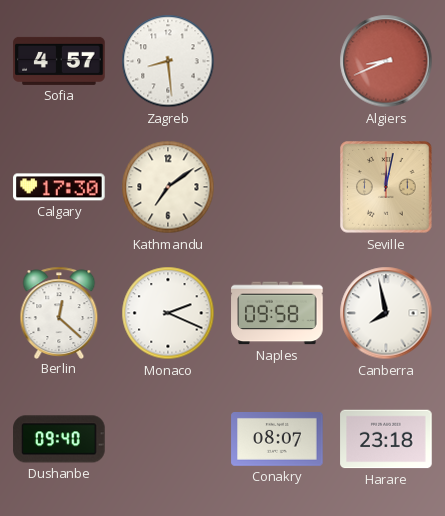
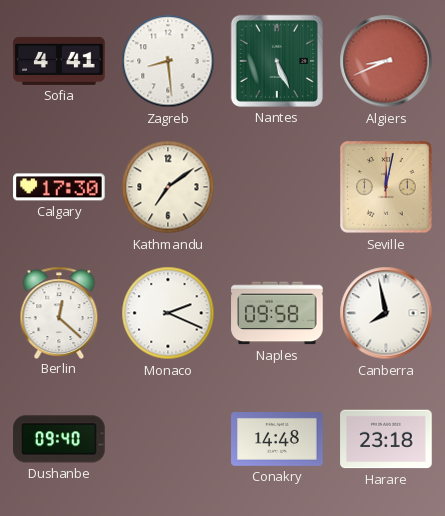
Sofia: 4:57 -> 4:41
Nantes: none -> 5:26
Conakry: 08:07 -> 14:48
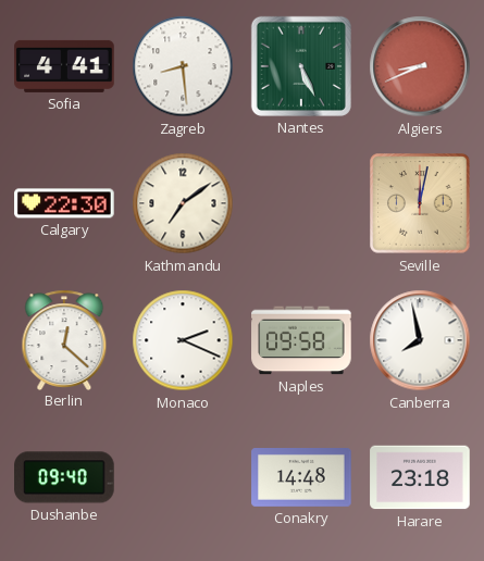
Calgary: 17:30 -> 22:30
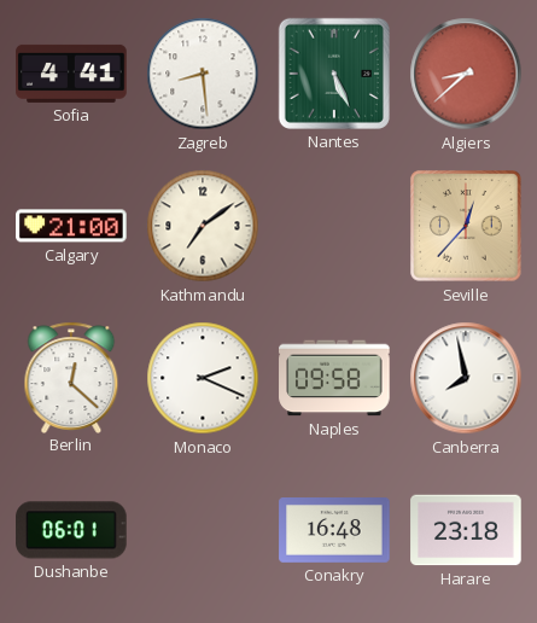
Algiers: 8:41 -> 8:38
Calgary: 22:30 -> 21:00
Seville: 12:02 -> 12:37
Dushanbe: 09:40 -> 06:01
Conakry: 14:48 -> 16:48
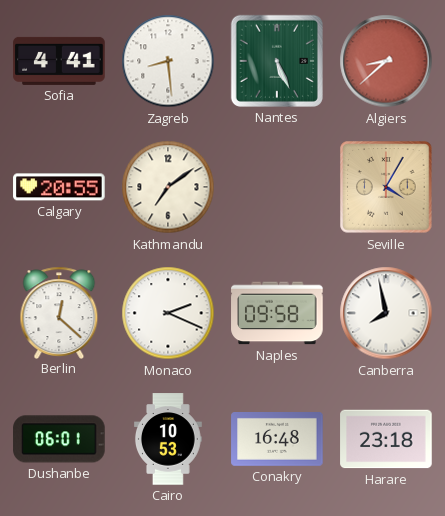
Calgary: 21:00 -> 20:55
Seville: 12:37 -> 4:05
Cairo: none -> 10:53
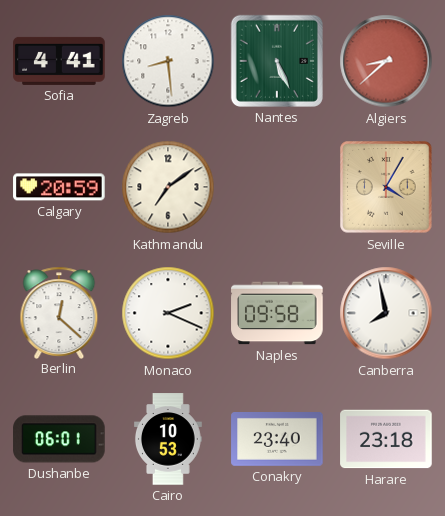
Calgary: 20:55 -> 20:59
Conakry: 16:48 -> 23:40
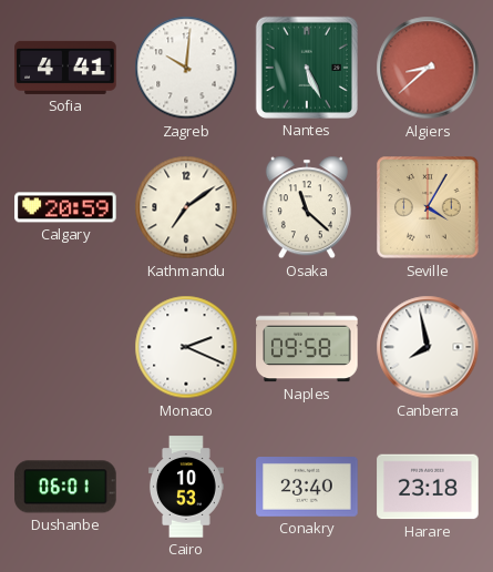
Zagreb: 8:29 -> 10:01
Osaka: none -> 11:22
Berlin: 12:22 -> none
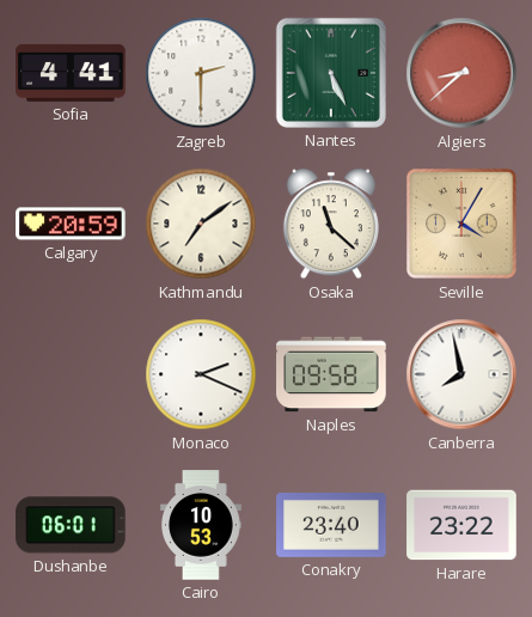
Zagreb: 10:01 -> 2:30
Harare: 23:18 -> 23:22
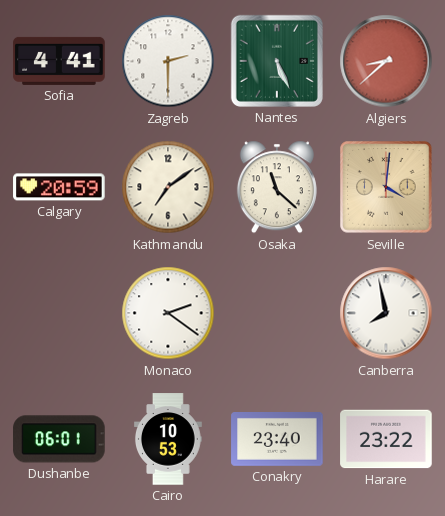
Seville: 4:05 -> 4:01
Monaco: 2:19 -> 2:21
Naples: 09:58 -> none
